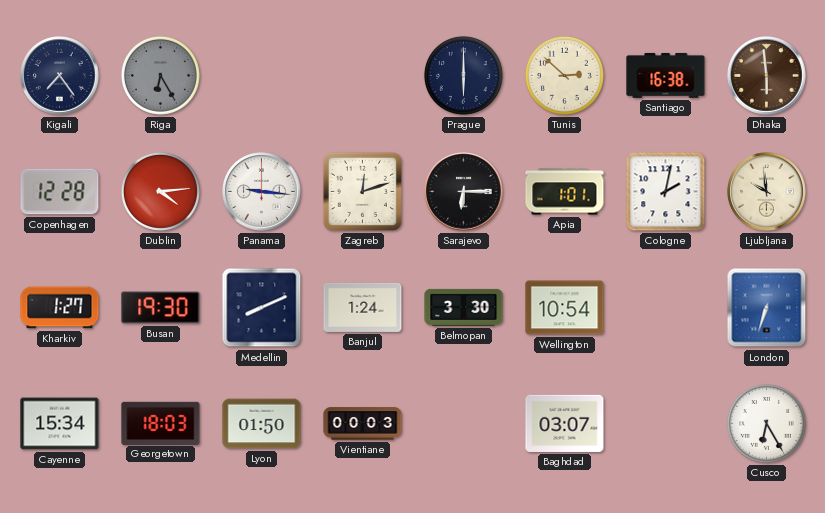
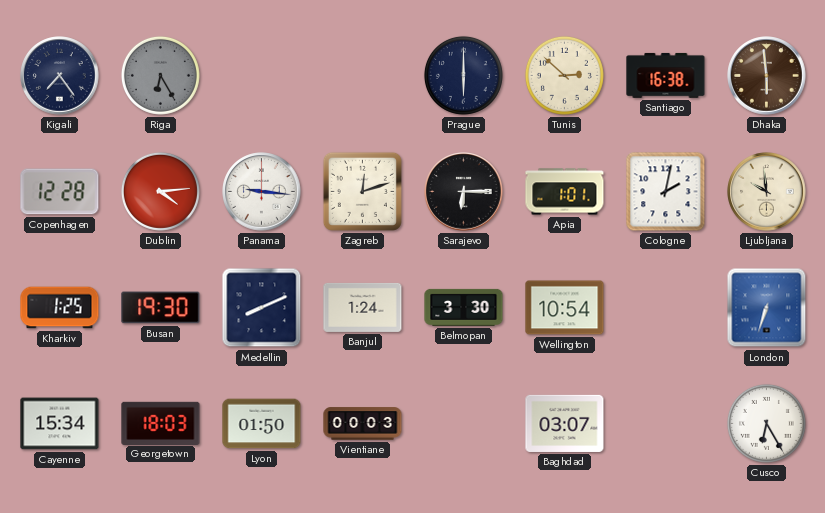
Kharkiv: 1:27 -> 1:25
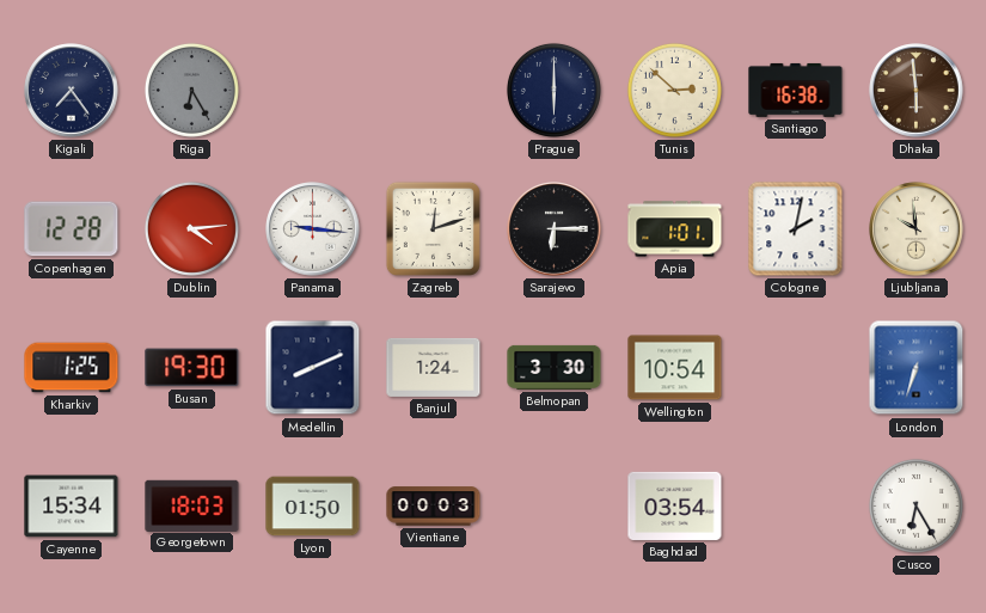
Baghdad: 03:07 -> 03:54
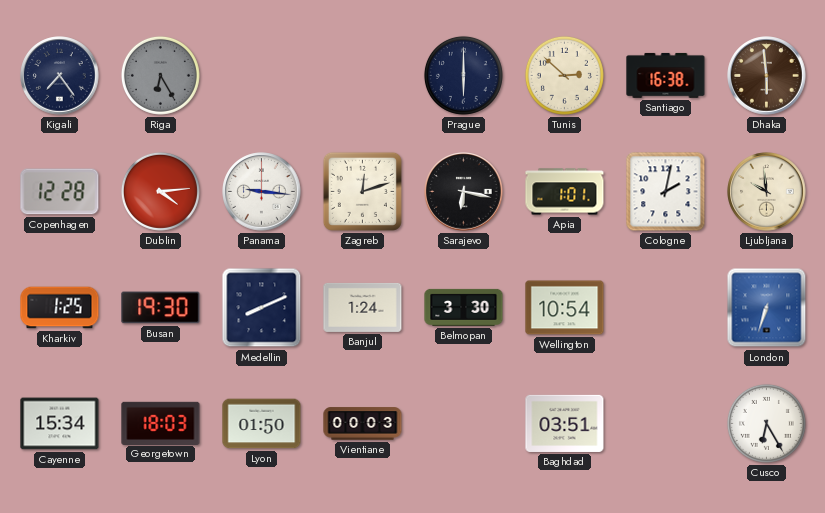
Sarajevo: 6:15 -> 6:17
Baghdad: 03:54 -> 03:51
